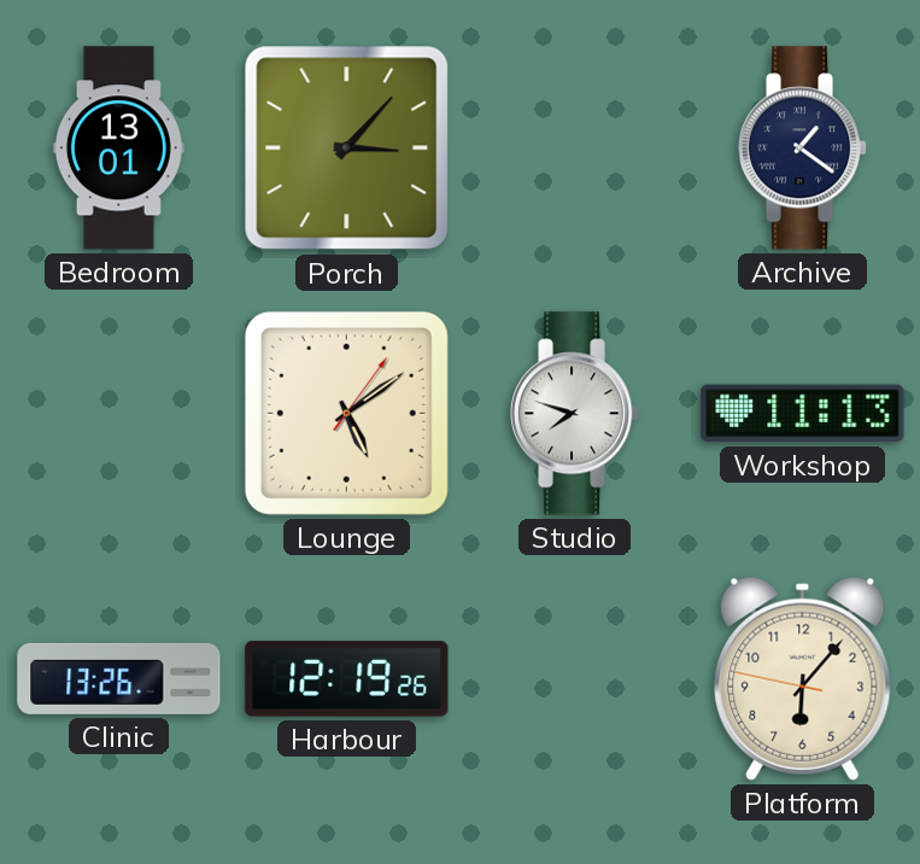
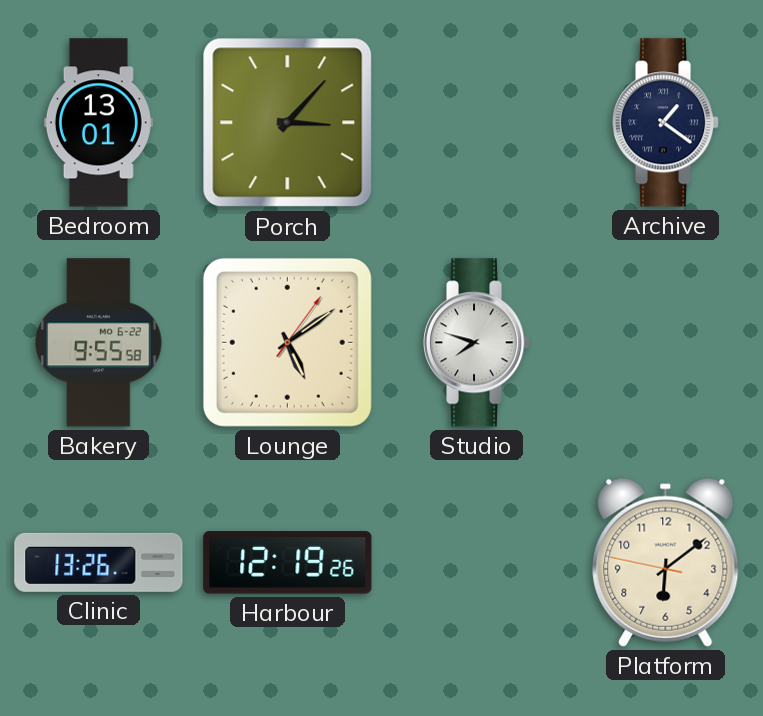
Bakery: none -> 9:55
Workshop: 11:13 -> none
Platform: 6:06 -> 6:08
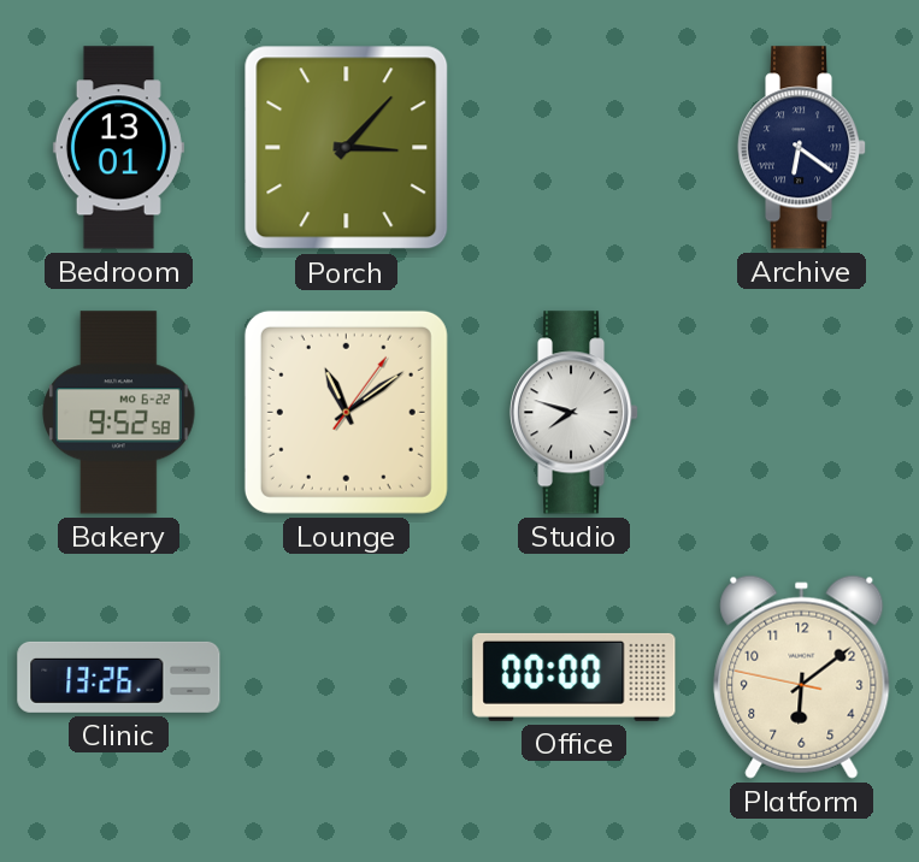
Archive: 1:21 -> 6:21
Bakery: 9:55 -> 9:52
Lounge: 5:09 -> 11:09
Harbour: 12:19 -> none
Office: none -> 00:00
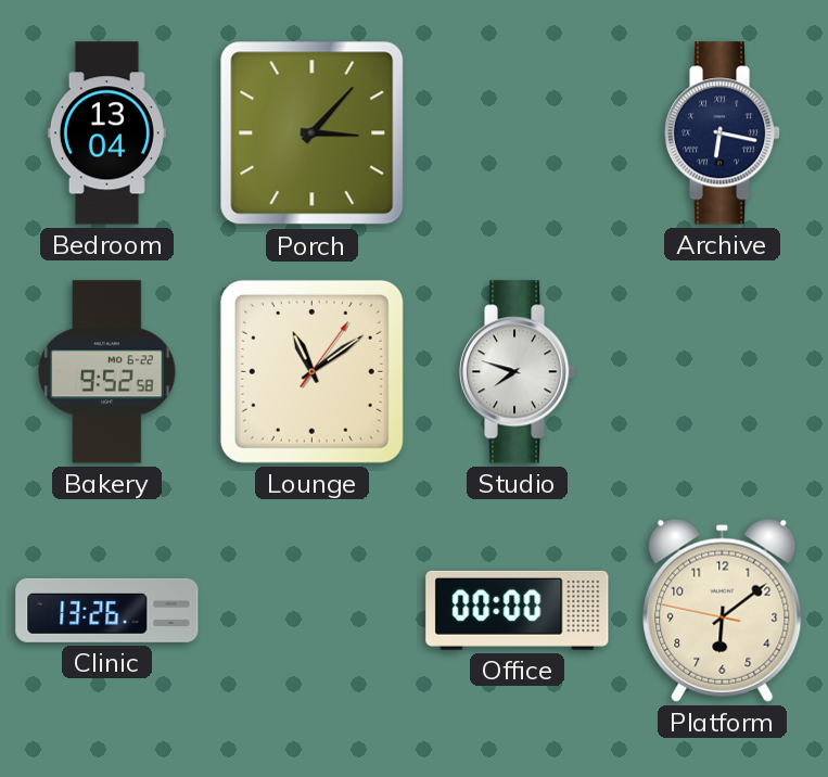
Bedroom: 13:01 -> 13:04
Archive: 6:21 -> 6:17
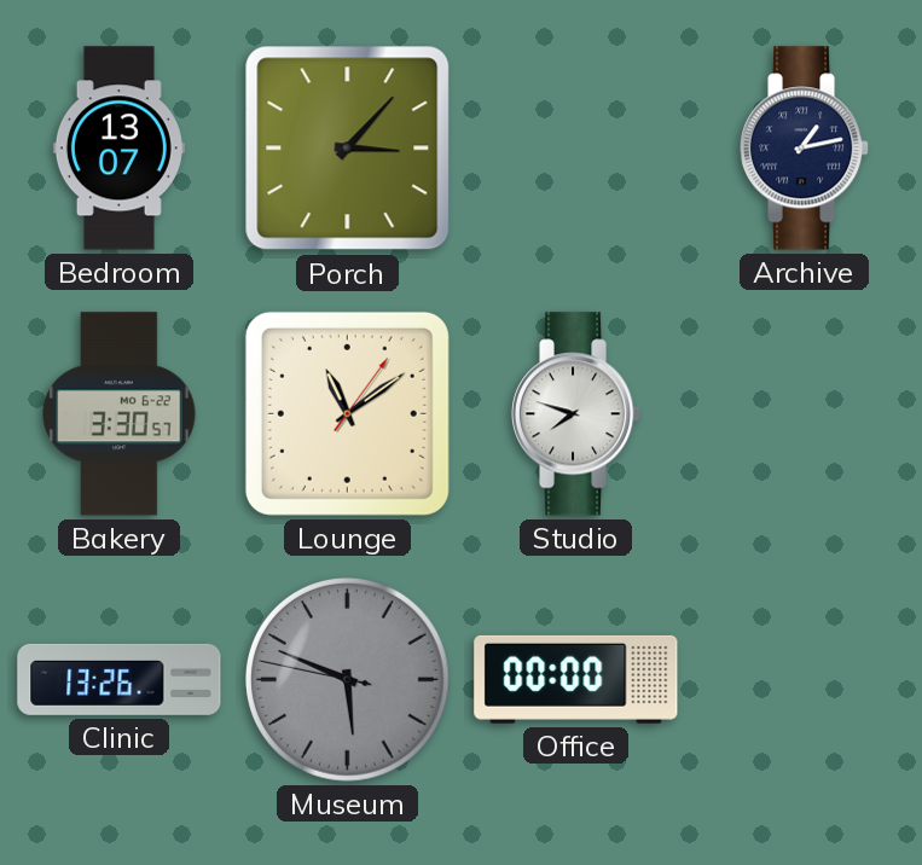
Bedroom: 13:04 -> 13:07
Archive: 6:17 -> 1:13
Bakery: 9:52 -> 3:30
Museum: none -> 5:48
Platform: 6:08 -> none
